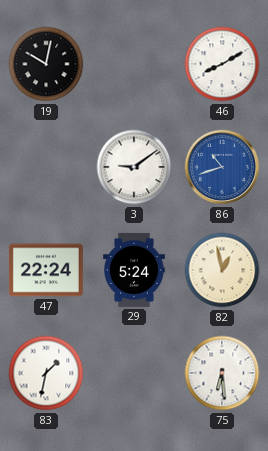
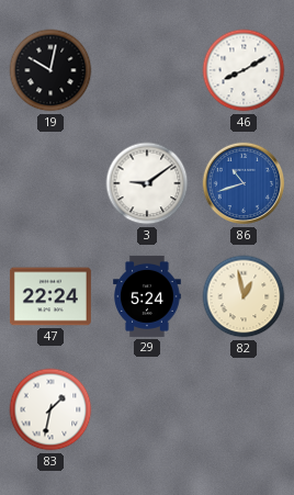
75: 6:29 -> none
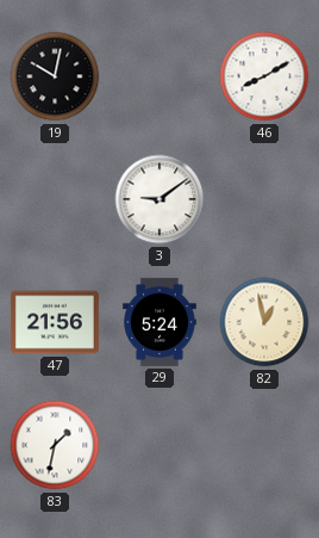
86: 10:42 -> none
47: 22:24 -> 21:56
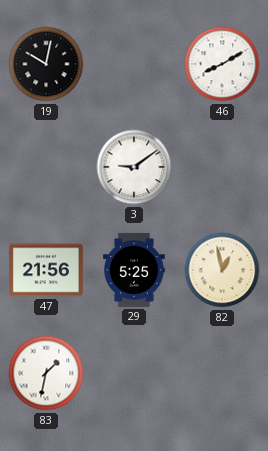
29: 5:24 -> 5:25
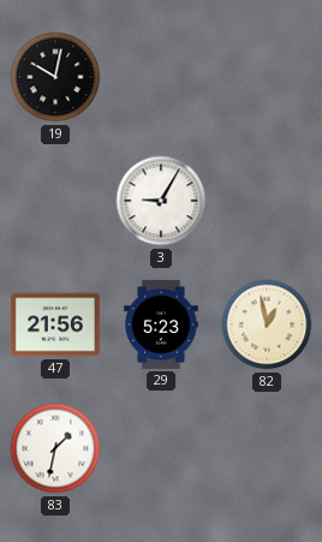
46: 8:10 -> none
3: 9:09 -> 9:05
29: 5:25 -> 5:23
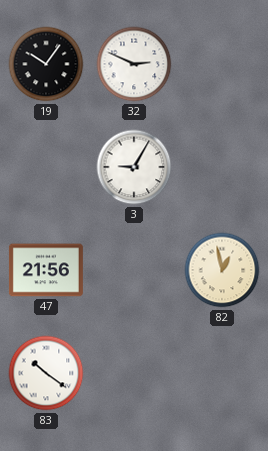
19: 10:02 -> 10:06
32: none -> 2:49
29: 5:23 -> none
83: 1:32 -> 10:21
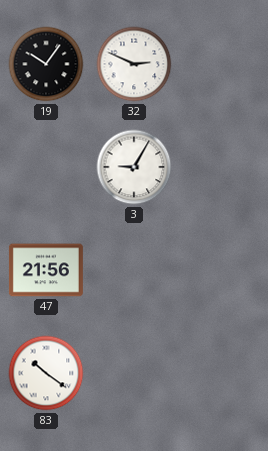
82: 12:58 -> none
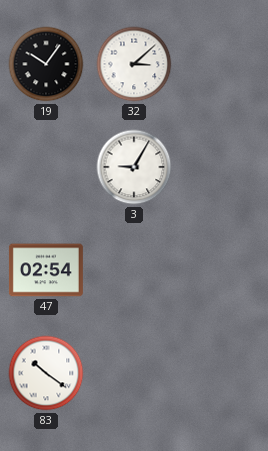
32: 2:49 -> 3:08
47: 21:56 -> 02:54
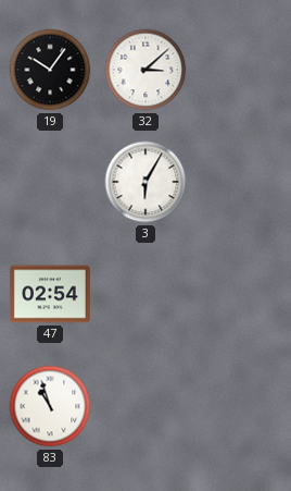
3: 9:05 -> 6:05
83: 10:21 -> 10:57
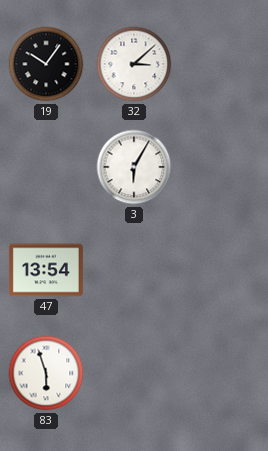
47: 02:54 -> 13:54
83: 10:57 -> 5:57
